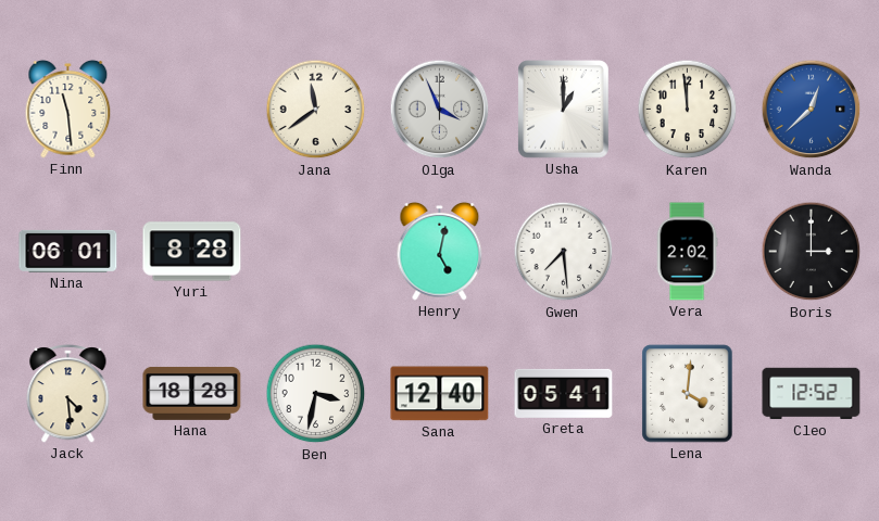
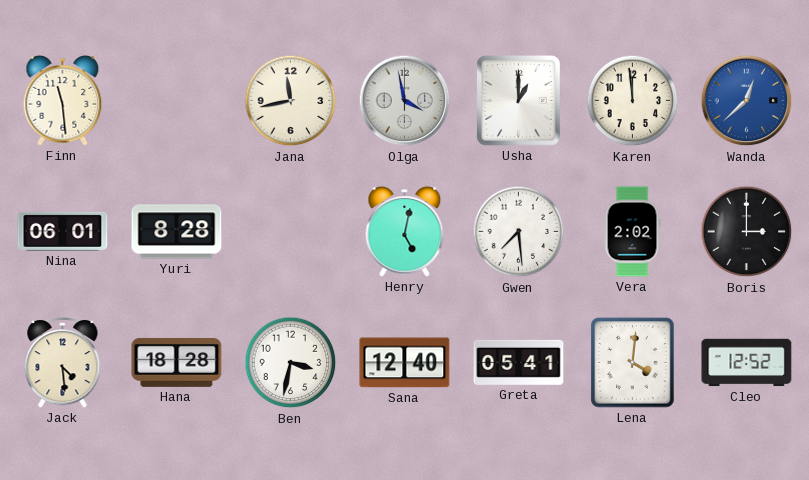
Jana: 11:39 -> 11:43
Olga: 3:56 -> 3:58
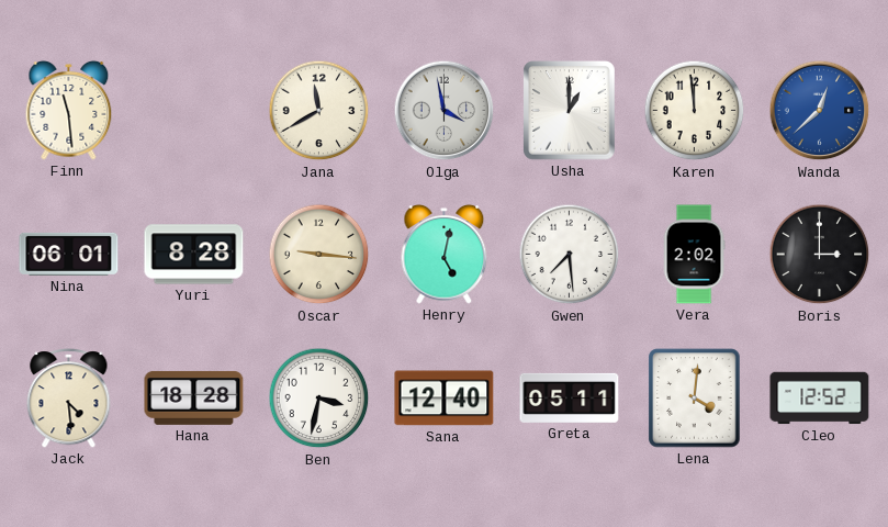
Jana: 11:43 -> 11:40
Oscar: none -> 9:16
Greta: 05:41 -> 05:11
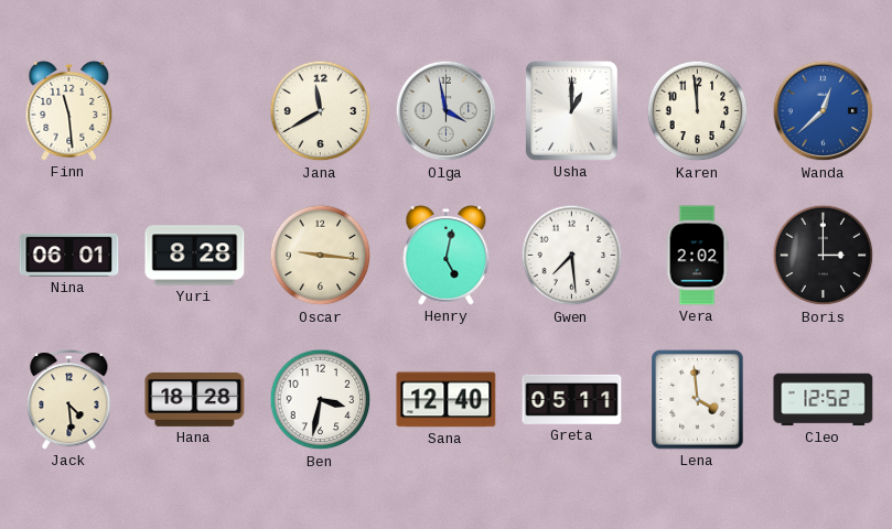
Lena: 4:01 -> 3:59
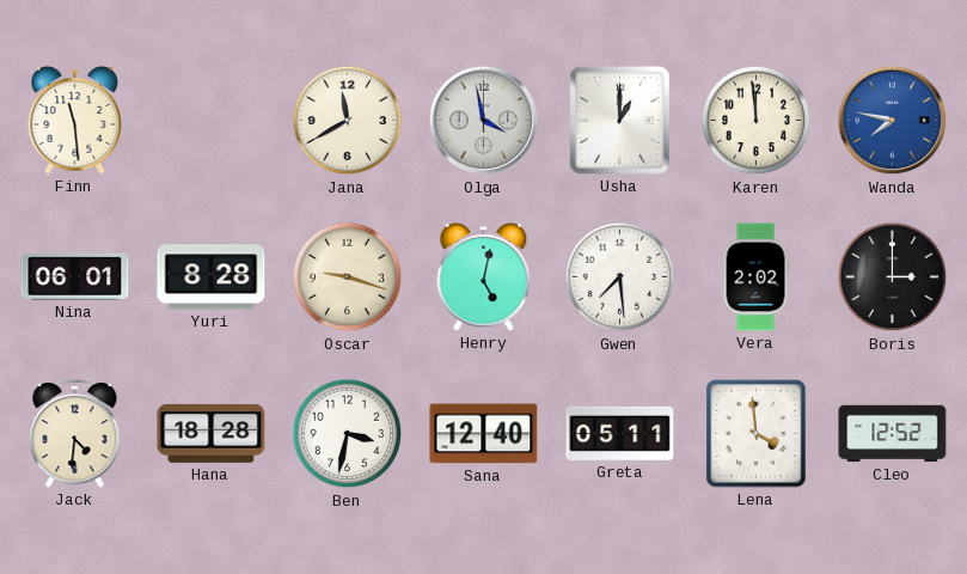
Wanda: 12:38 -> 7:47
Oscar: 9:16 -> 9:18
Jack: 4:29 -> 4:31
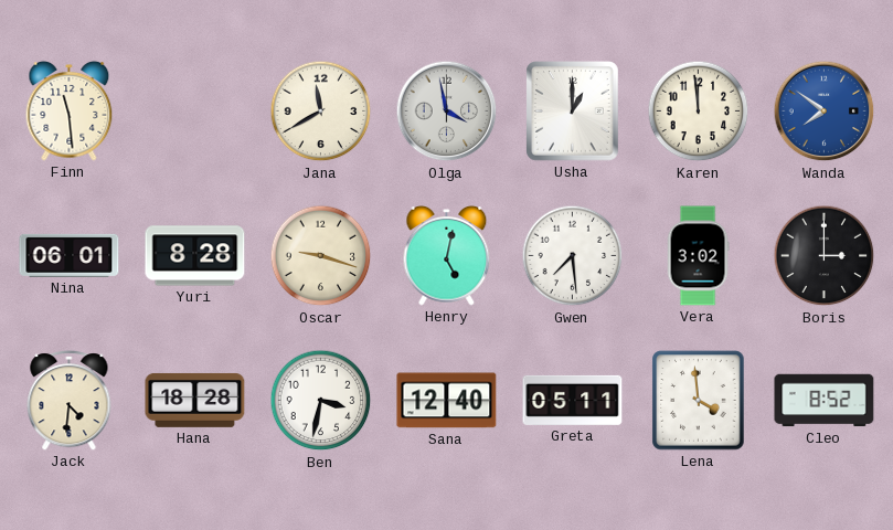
Wanda: 7:47 -> 7:51
Vera: 2:02 -> 3:02
Cleo: 12:52 -> 8:52
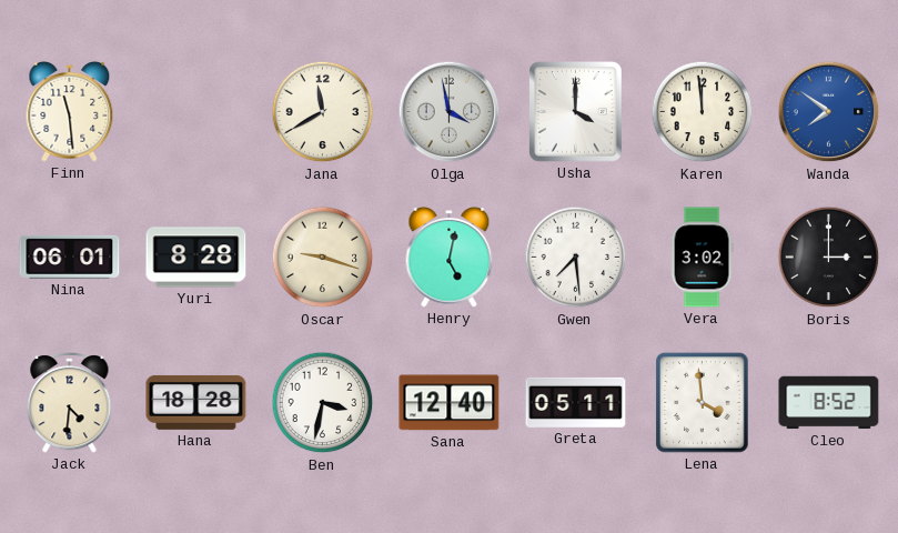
Usha: 1:00 -> 4:00
